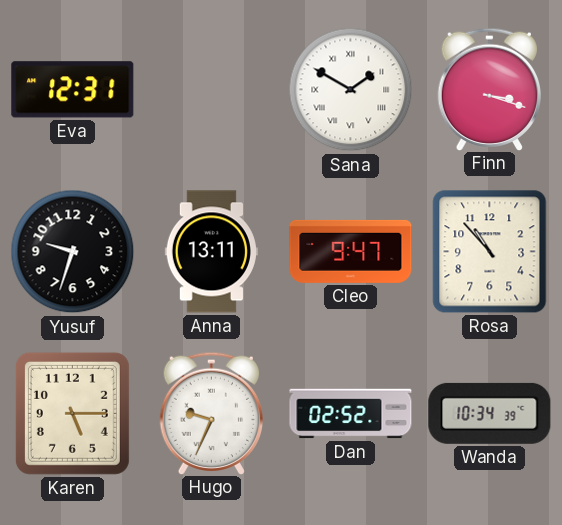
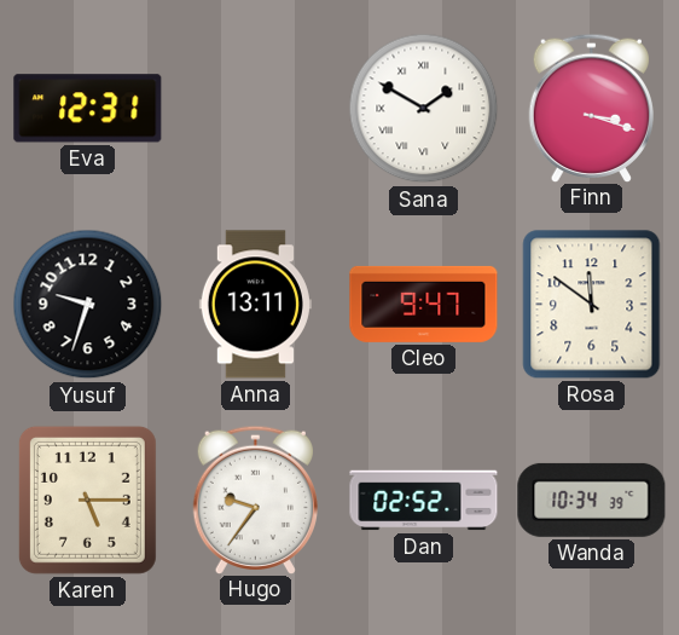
Rosa: 10:53 -> 11:51
Hugo: 9:34 -> 9:36
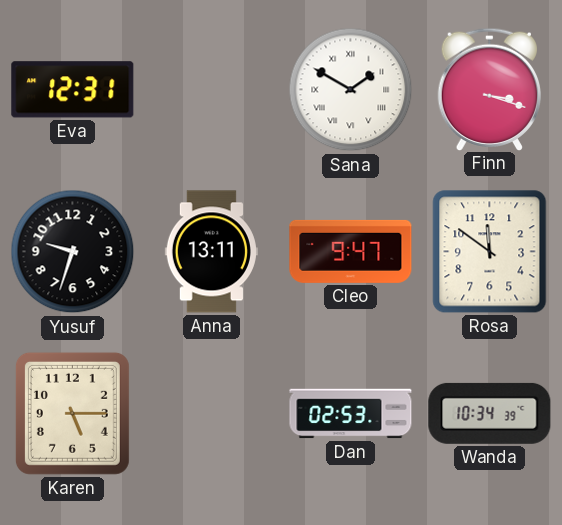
Hugo: 9:36 -> none
Dan: 02:52 -> 02:53
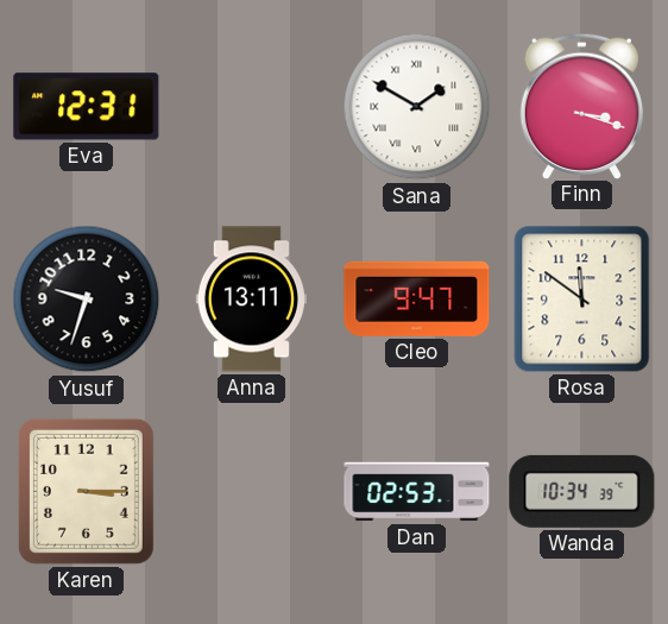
Karen: 5:15 -> 3:15
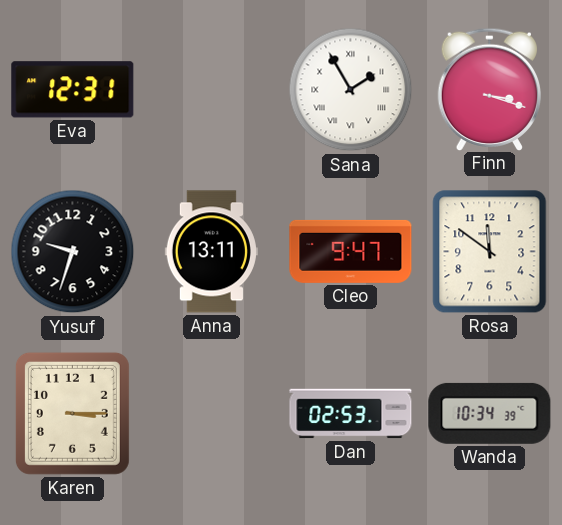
Sana: 1:50 -> 1:55
